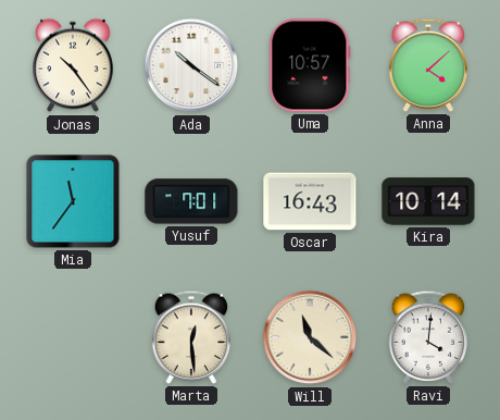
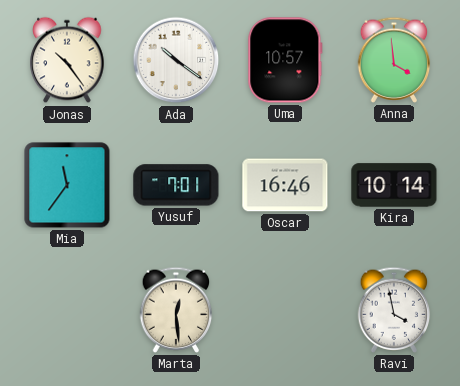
Anna: 4:08 -> 3:59
Oscar: 16:43 -> 16:46
Will: 11:22 -> none
Ravi: 4:01 -> 3:58
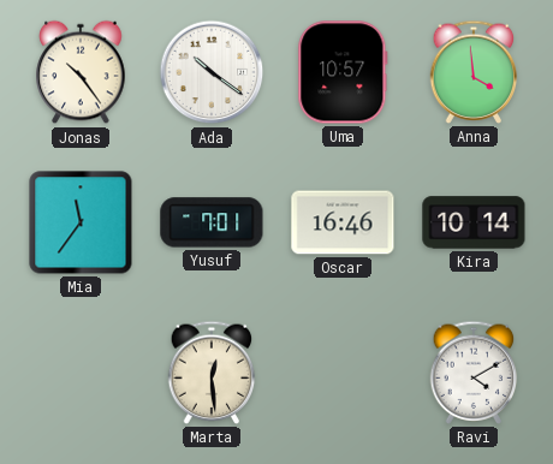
Ravi: 3:58 -> 4:10
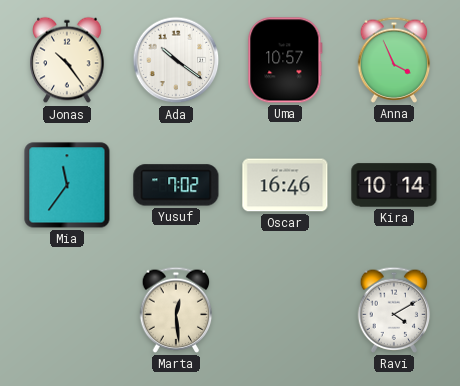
Anna: 3:59 -> 3:56
Yusuf: 7:01 -> 7:02
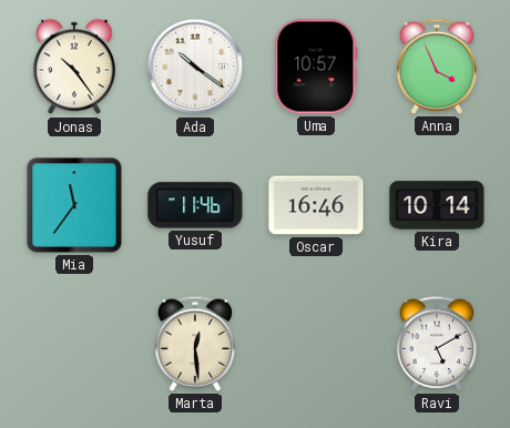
Yusuf: 7:02 -> 11:46
Ravi: 4:10 -> 5:10
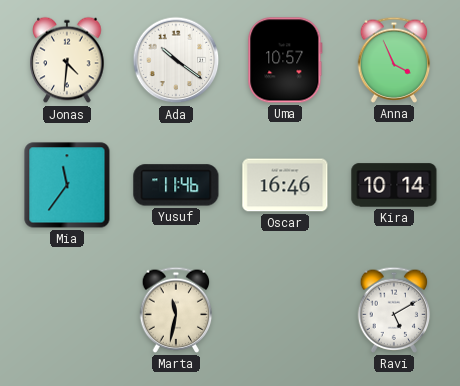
Jonas: 10:24 -> 4:31
Marta: 12:29 -> 11:32
